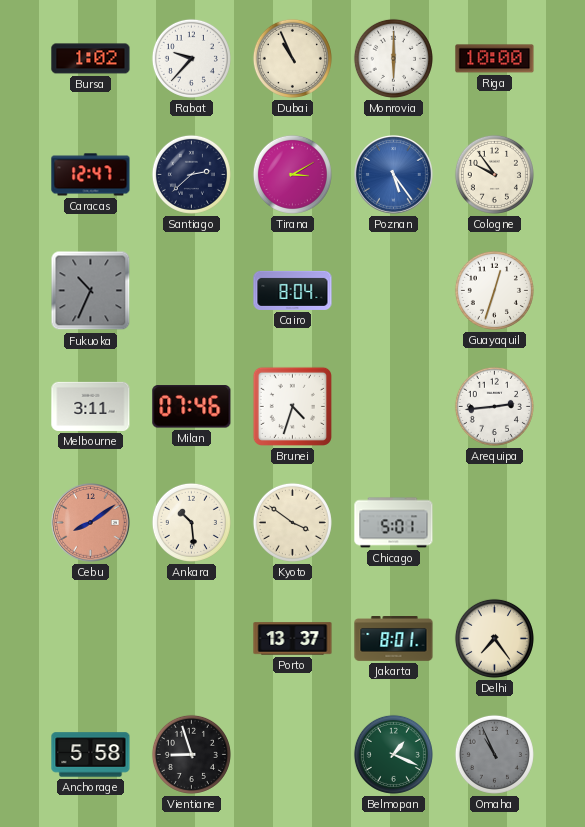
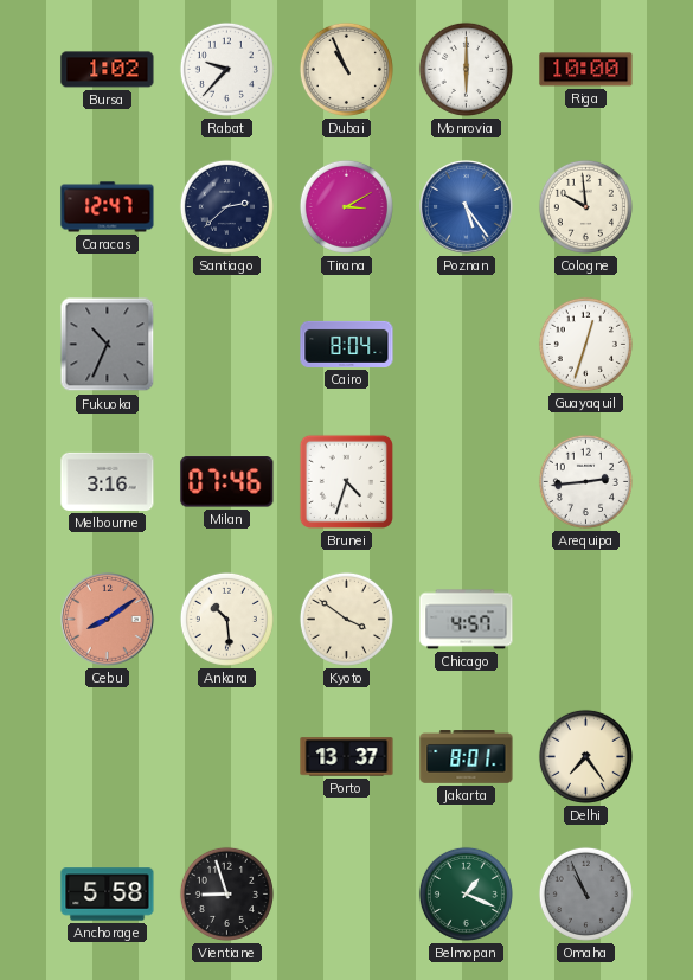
Cologne: 9:54 -> 9:59
Melbourne: 3:11 -> 3:16
Chicago: 5:01 -> 4:57
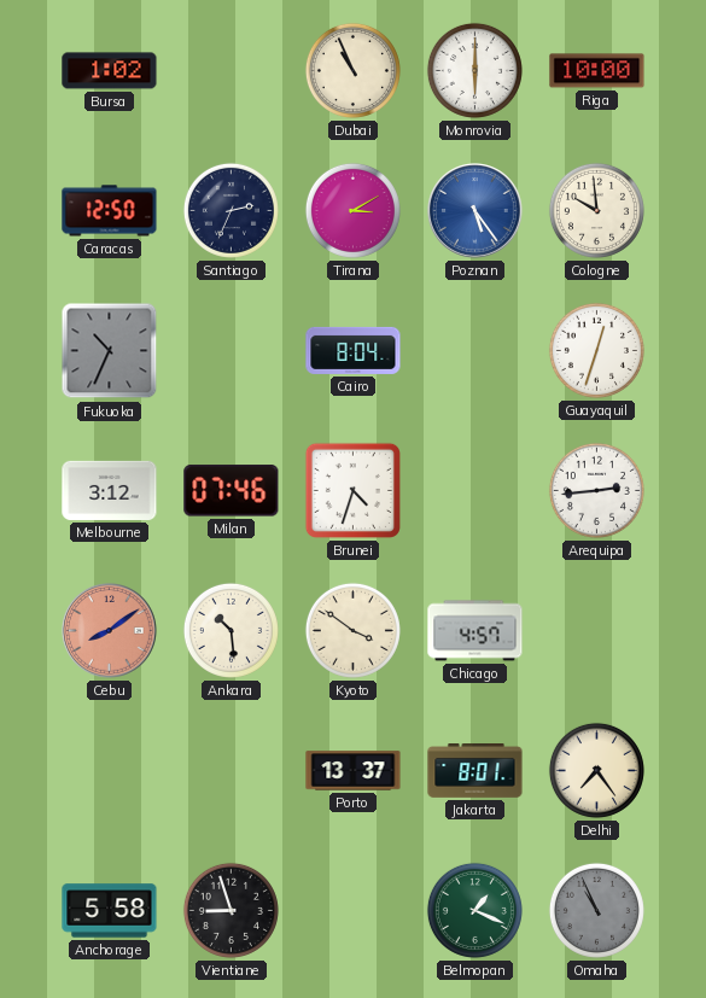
Rabat: 9:37 -> none
Caracas: 12:47 -> 12:50
Santiago: 2:38 -> 2:34
Melbourne: 3:16 -> 3:12
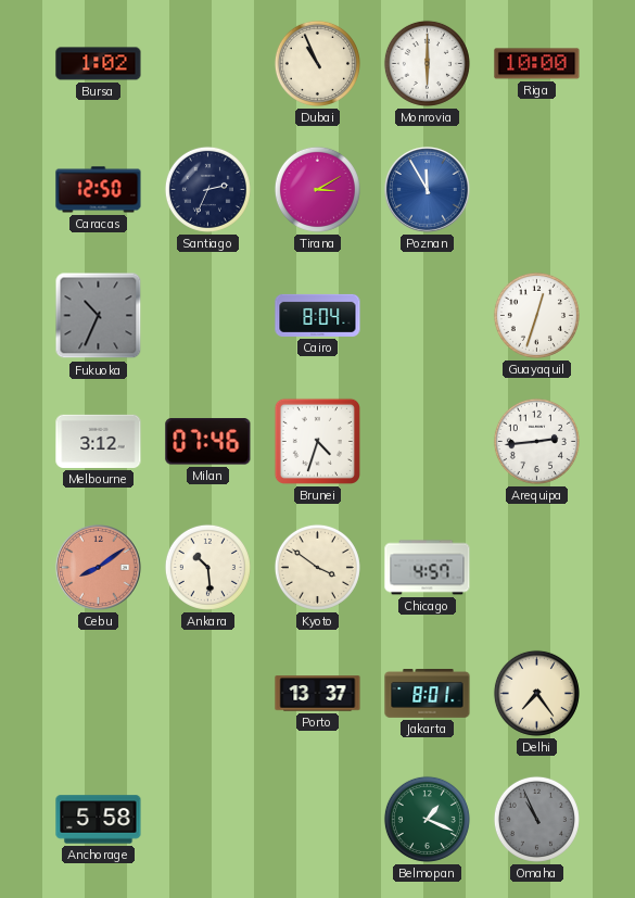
Poznan: 5:24 -> 11:55
Cologne: 9:59 -> none
Vientiane: 8:57 -> none
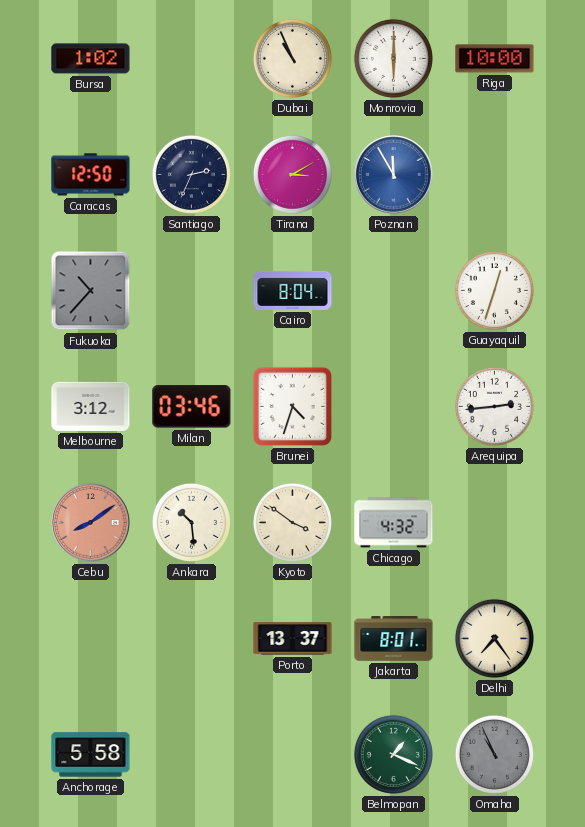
Fukuoka: 10:34 -> 10:37
Milan: 07:46 -> 03:46
Chicago: 4:57 -> 4:32
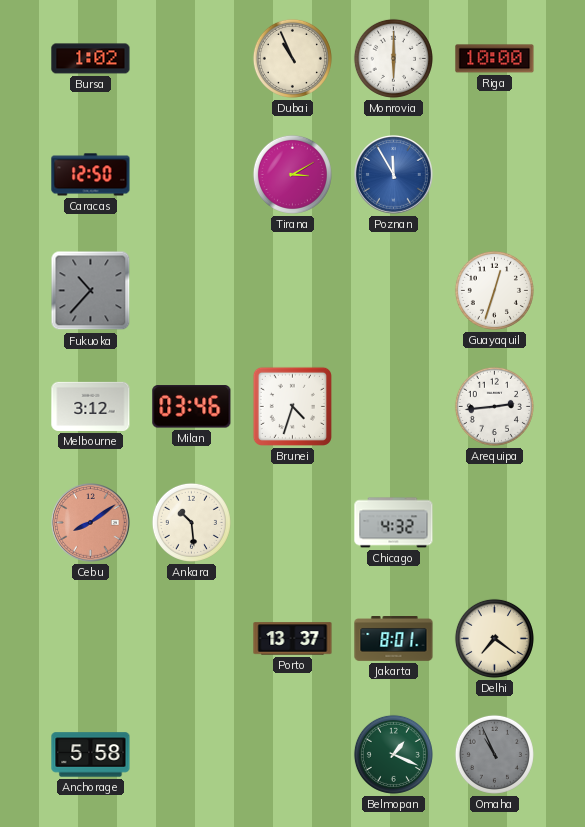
Santiago: 2:34 -> none
Cairo: 8:04 -> none
Kyoto: 3:51 -> none
Delhi: 7:24 -> 7:21
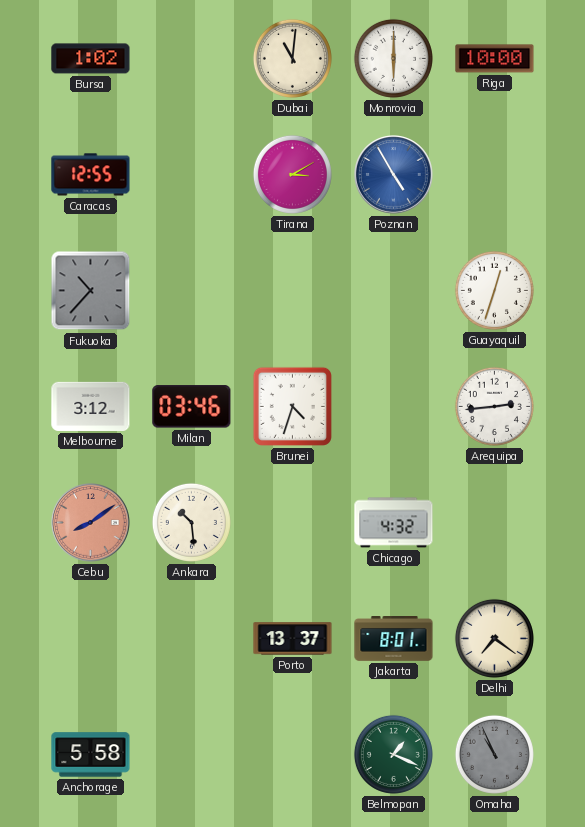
Dubai: 10:56 -> 11:01
Caracas: 12:50 -> 12:55
Poznan: 11:55 -> 4:55
